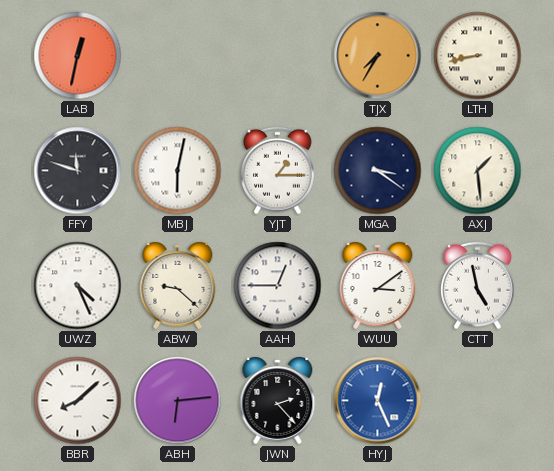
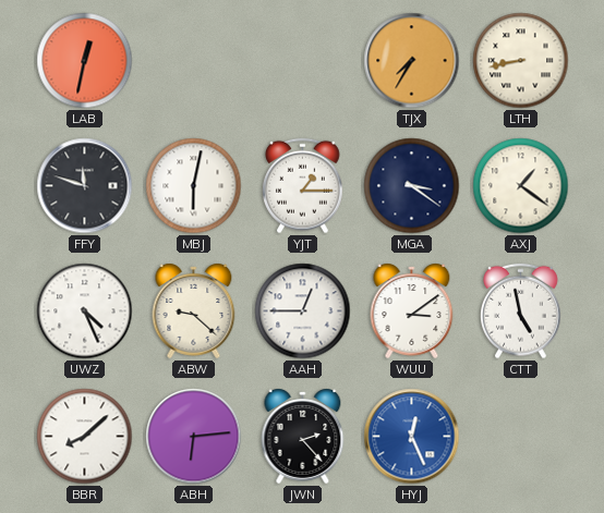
AXJ: 1:29 -> 1:21
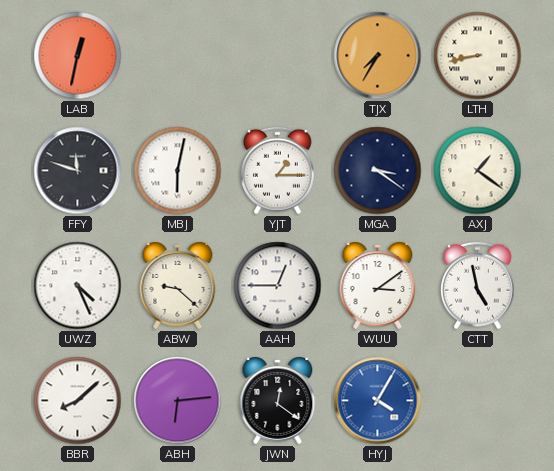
JWN: 2:23 -> 12:21
HYJ: 12:26 -> 4:05
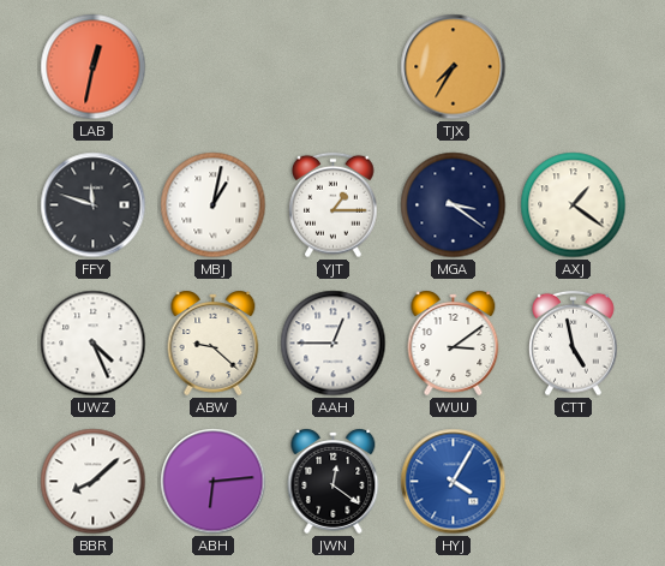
LTH: 8:43 -> none
MBJ: 6:02 -> 1:02
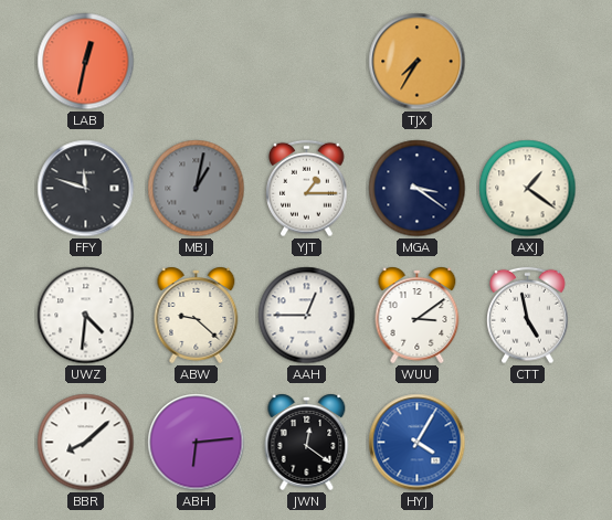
MBJ dial: white -> grey
UWZ: 4:26 -> 4:31
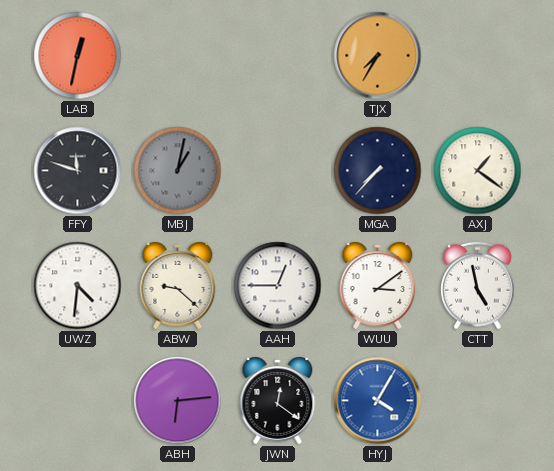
YJT: 1:15 -> none
MGA: 3:21 -> 7:37
BBR: 8:08 -> none
